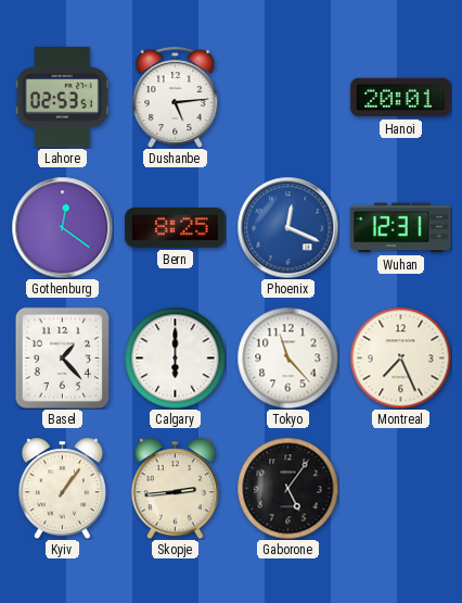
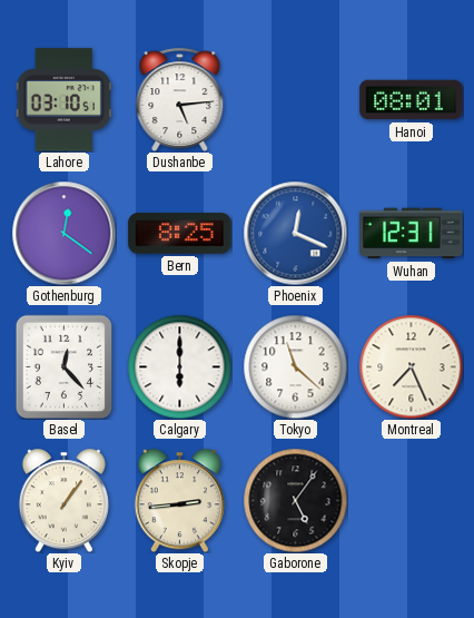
Lahore: 02:53 -> 03:10
Hanoi: 20:01 -> 08:01
Basel: 1:23 -> 12:23
Tokyo: 11:23 -> 11:22
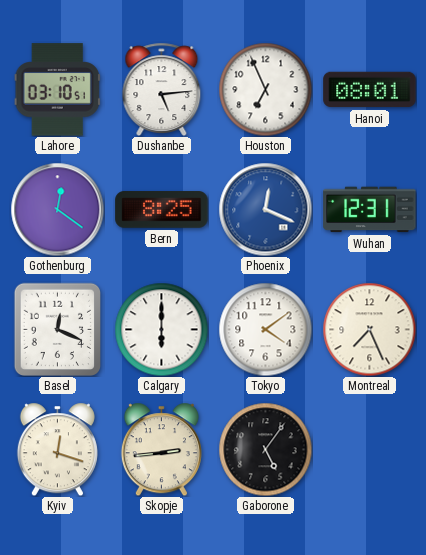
Houston: none -> 6:56
Basel: 12:23 -> 12:19
Tokyo: 11:22 -> 4:09
Kyiv: 1:06 -> 12:18
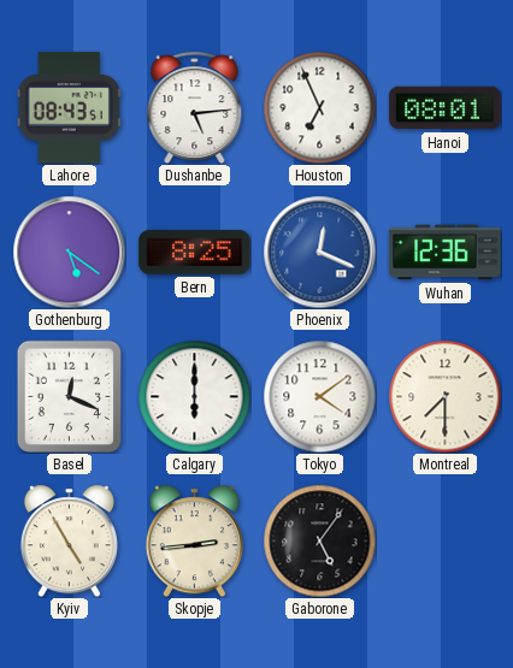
Lahore: 03:10 -> 08:43
Gothenburg: 12:21 -> 5:21
Wuhan: 12:31 -> 12:36
Montreal: 7:26 -> 7:30
Kyiv: 12:18 -> 4:55
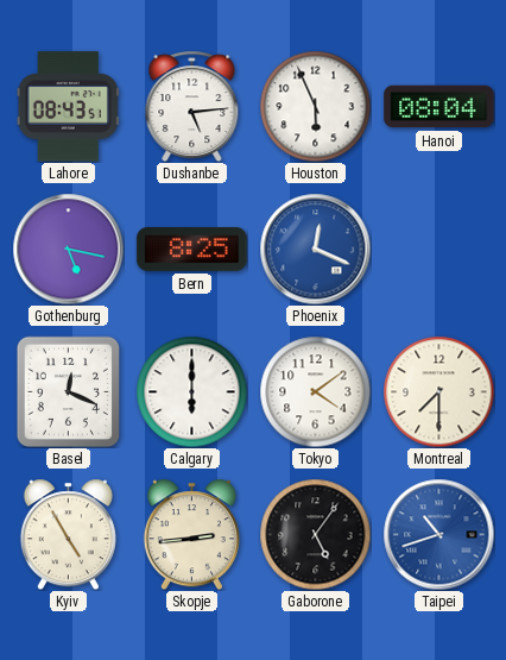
Houston: 6:56 -> 5:56
Hanoi: 08:01 -> 08:04
Gothenburg: 5:21 -> 5:17
Wuhan: 12:36 -> none
Taipei: none -> 10:42
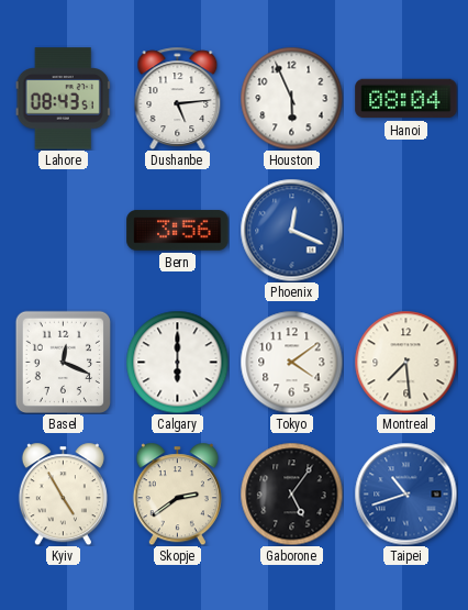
Gothenburg: 5:17 -> none
Bern: 8:25 -> 3:56
Montreal: 7:30 -> 7:29
Skopje: 2:44 -> 2:39
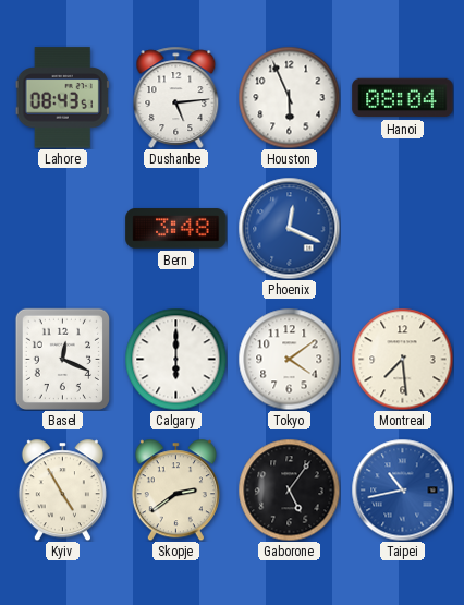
Bern: 3:56 -> 3:48
Taipei: 10:42 -> 10:43
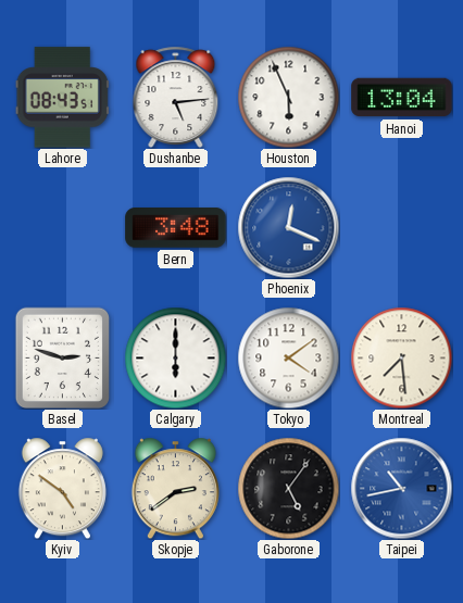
Hanoi: 08:04 -> 13:04
Basel: 12:19 -> 2:48
Kyiv: 4:55 -> 4:51
